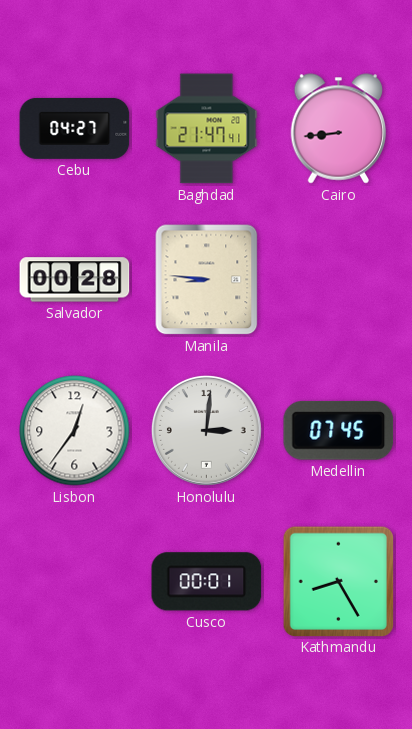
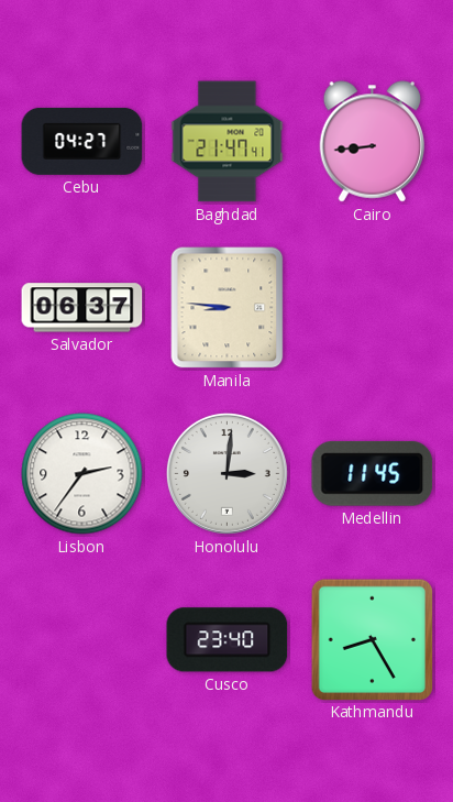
Salvador: 00:28 -> 06:37
Lisbon: 12:36 -> 2:36
Medellin: 07:45 -> 11:45
Cusco: 00:01 -> 23:40
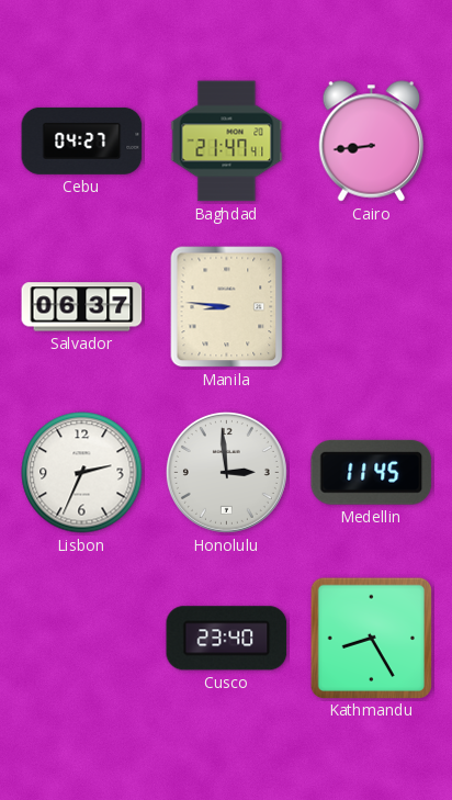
Lisbon: 2:36 -> 2:34
Honolulu: 3:01 -> 2:59
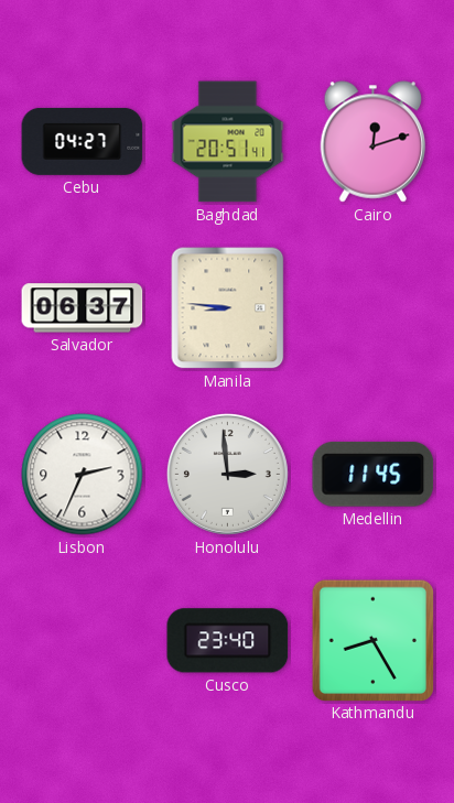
Baghdad: 21:47 -> 20:51
Cairo: 8:44 -> 12:12
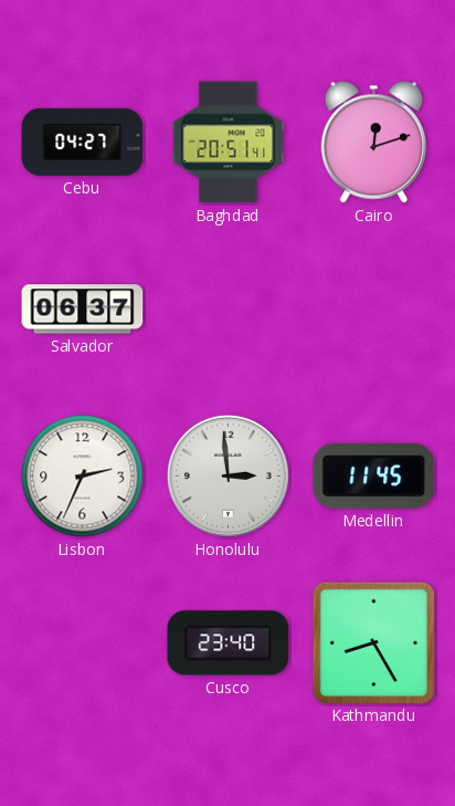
Manila: 8:46 -> none
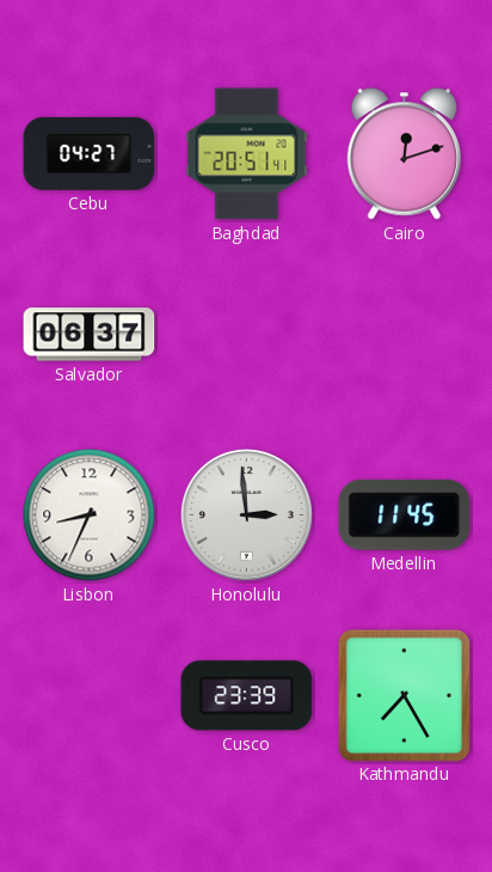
Lisbon: 2:34 -> 8:34
Cusco: 23:40 -> 23:39
Kathmandu: 8:25 -> 7:25
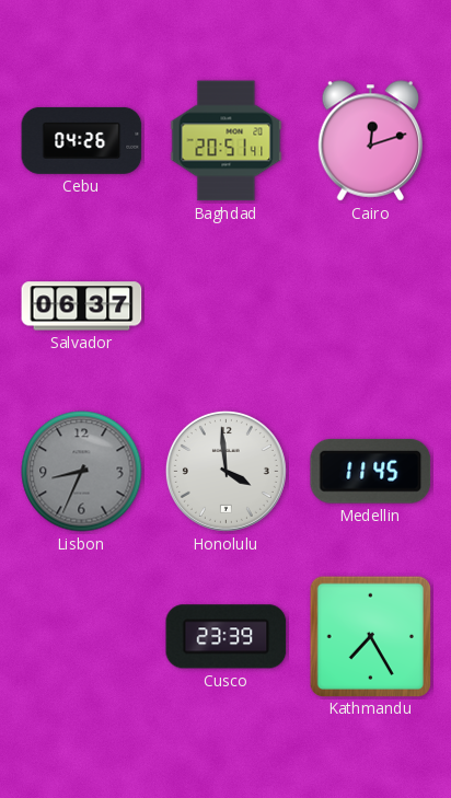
Cebu: 04:27 -> 04:26
Lisbon dial: white -> grey
Honolulu: 2:59 -> 3:59
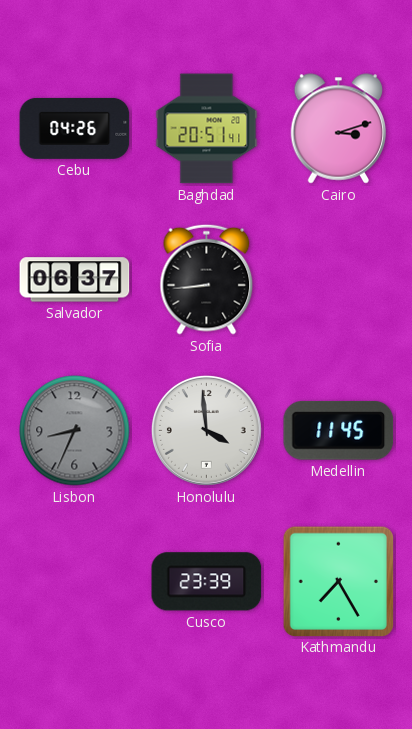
Cairo: 12:12 -> 3:12
Sofia: none -> 8:44
